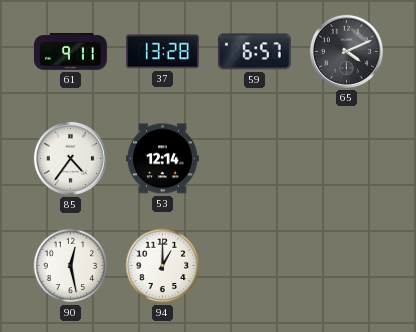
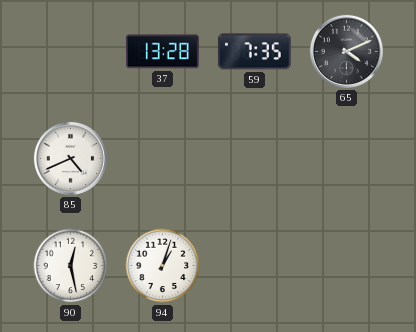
61: 9:11 -> none
59: 6:57 -> 7:35
85: 4:36 -> 4:41
53: 12:14 -> none
94: 1:00 -> 1:03
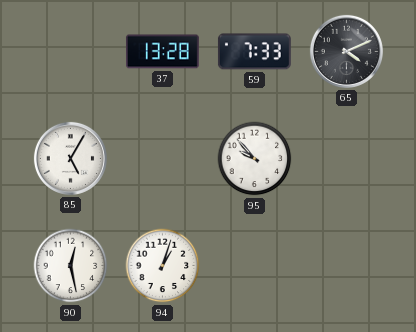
59: 7:35 -> 7:33
85: 4:41 -> 5:05
95: none -> 9:53
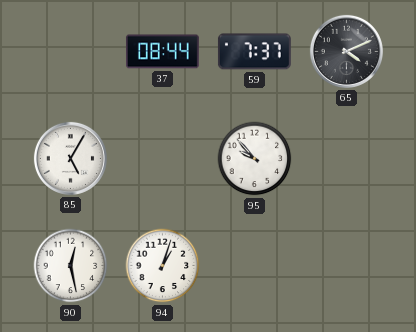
37: 13:28 -> 08:44
59: 7:33 -> 7:37
